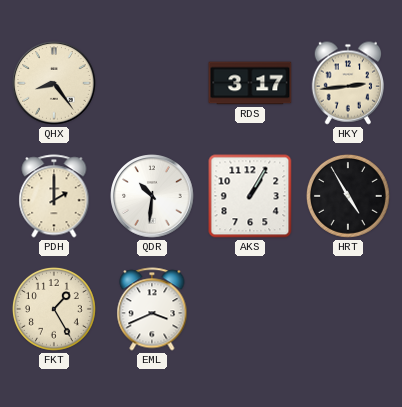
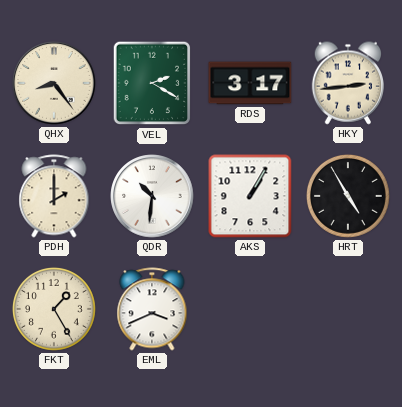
VEL: none -> 2:20
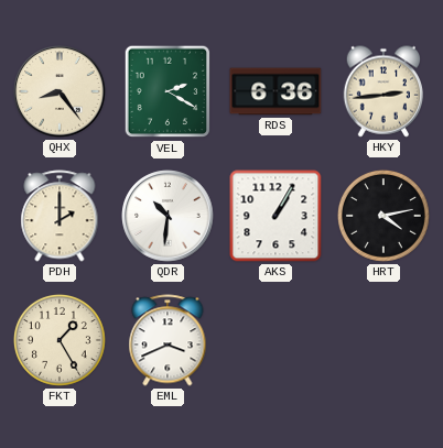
RDS: 3:17 -> 6:36
HRT: 4:55 -> 4:13
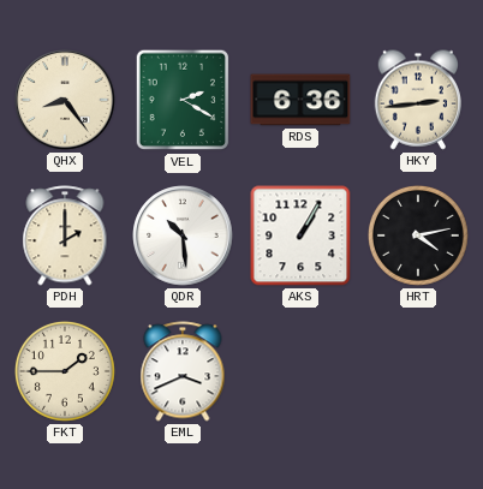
QDR: 10:31 -> 10:29
FKT: 1:25 -> 1:45
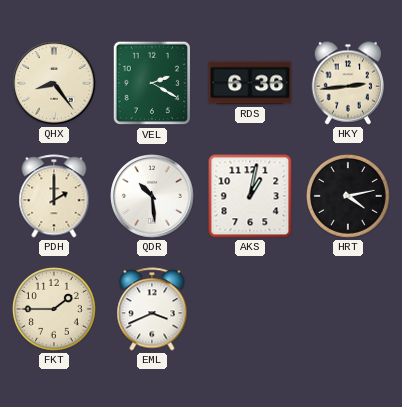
AKS: 1:05 -> 1:02
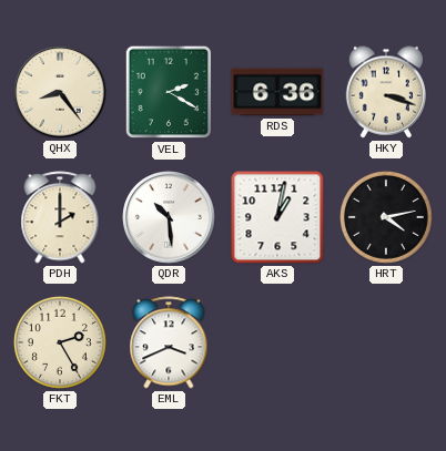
HKY: 2:44 -> 3:18
FKT: 1:45 -> 2:25
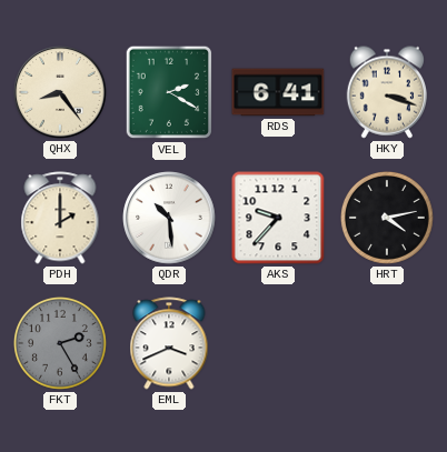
RDS: 6:36 -> 6:41
AKS: 1:02 -> 9:37
FKT dial: cream -> grey
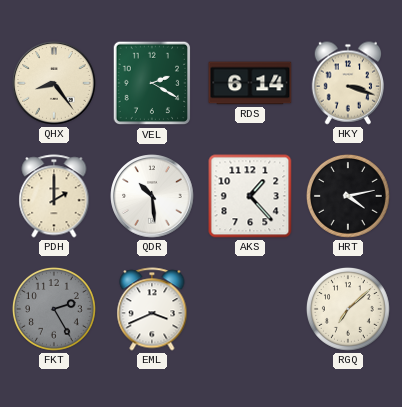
RDS: 6:41 -> 6:14
AKS: 9:37 -> 1:23
RGQ: none -> 7:08
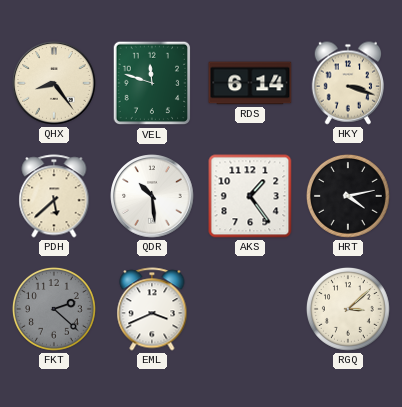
VEL: 2:20 -> 11:48
PDH: 2:00 -> 5:38
AKS: 1:23 -> 1:24
FKT: 2:25 -> 2:22
RGQ: 7:08 -> 3:08
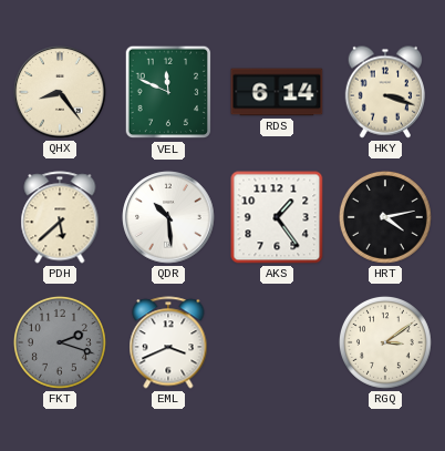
VEL: 11:48 -> 11:49
FKT: 2:22 -> 2:18
RGQ: 3:08 -> 3:09
